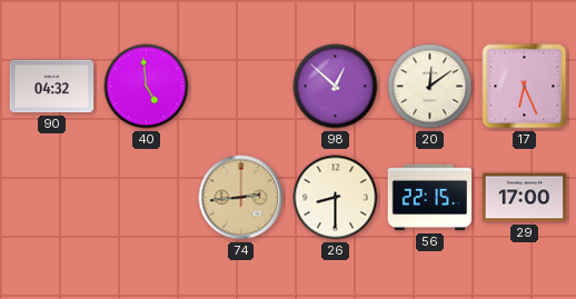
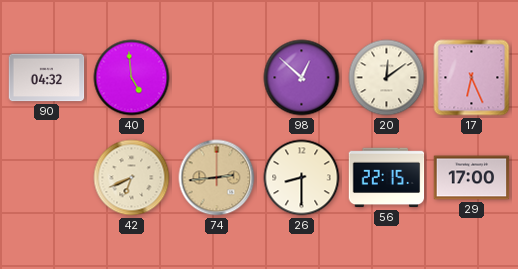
42: none -> 6:41
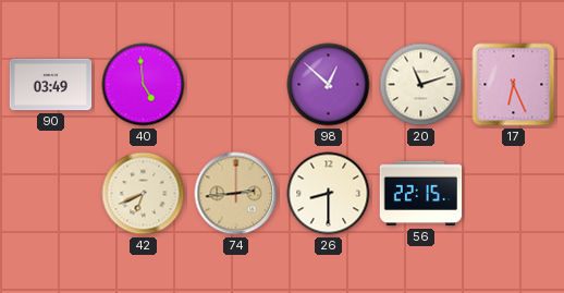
90: 04:32 -> 03:49
20: 12:09 -> 11:12
29: 17:00 -> none
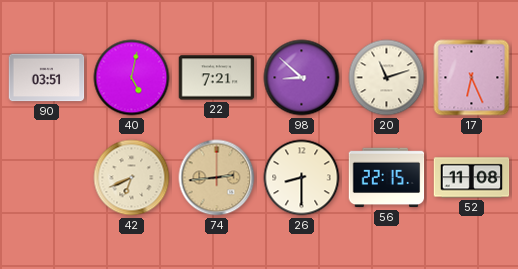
90: 03:49 -> 03:51
40: 4:59 -> 5:02
22: none -> 7:21
98: 12:52 -> 8:52
52: none -> 11:08
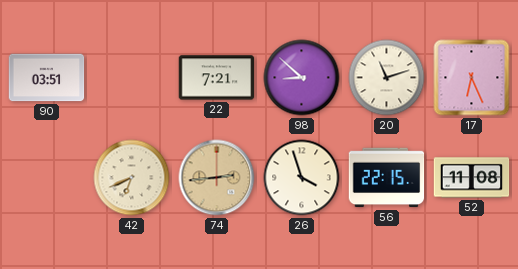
40: 5:02 -> none
26: 8:30 -> 3:57
